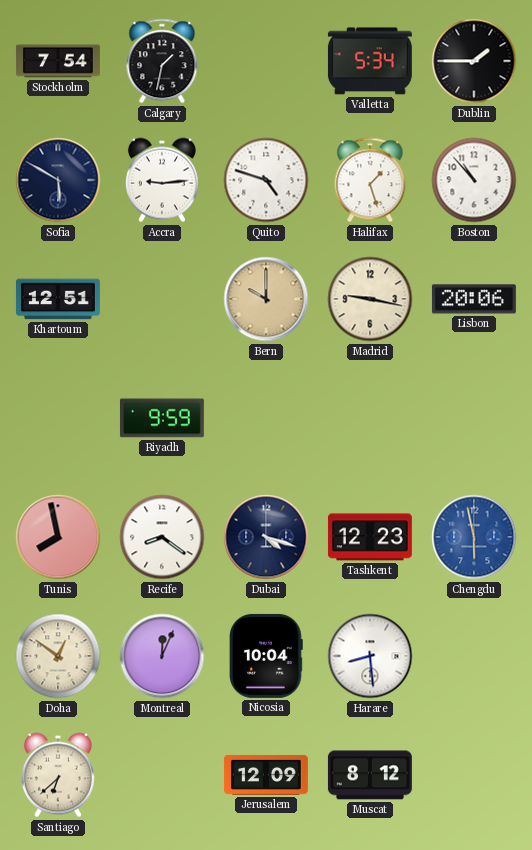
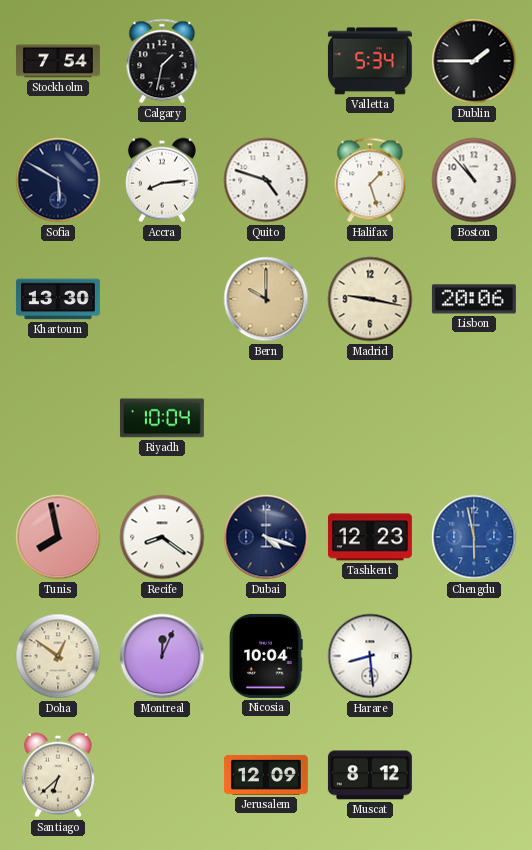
Accra: 9:14 -> 8:14
Khartoum: 12:51 -> 13:30
Riyadh: 9:59 -> 10:04
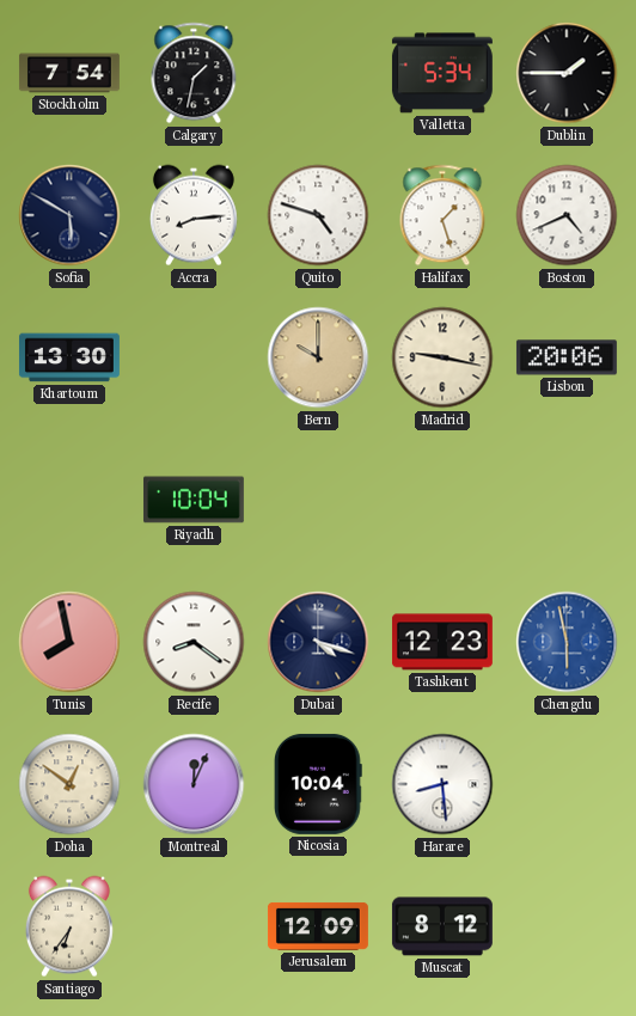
Boston: 10:53 -> 4:41
Santiago: 6:38 -> 6:36
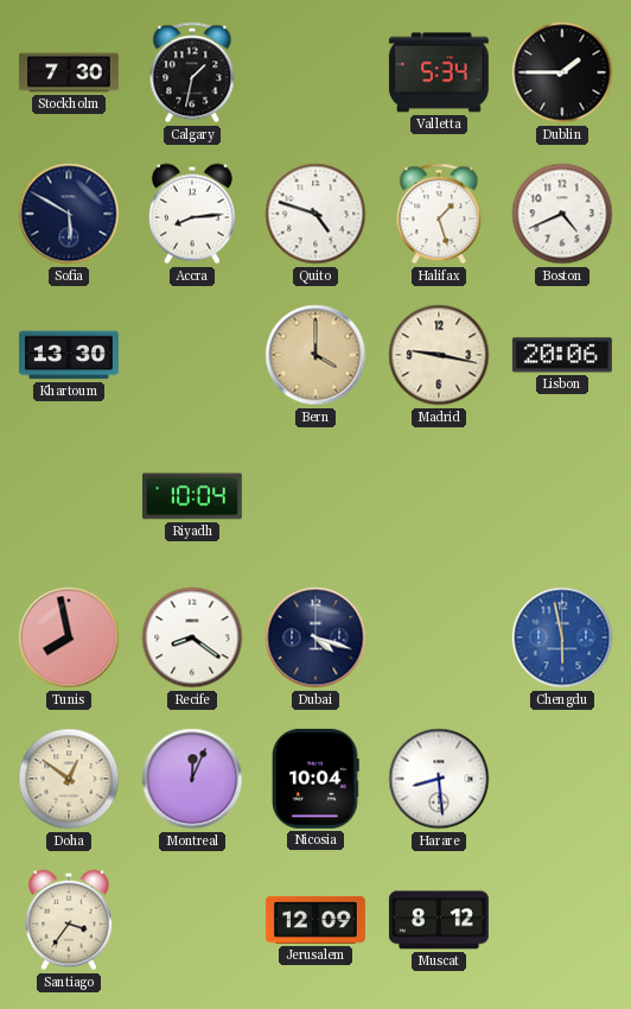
Stockholm: 7:54 -> 7:30
Bern: 10:00 -> 4:00
Tashkent: 12:23 -> none
Santiago: 6:36 -> 3:36
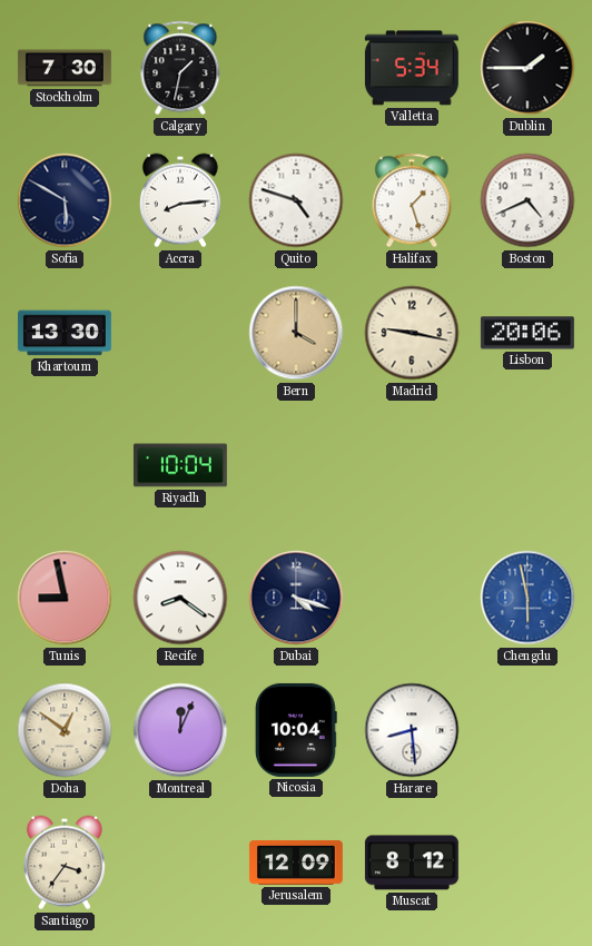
Tunis: 7:58 -> 8:58
